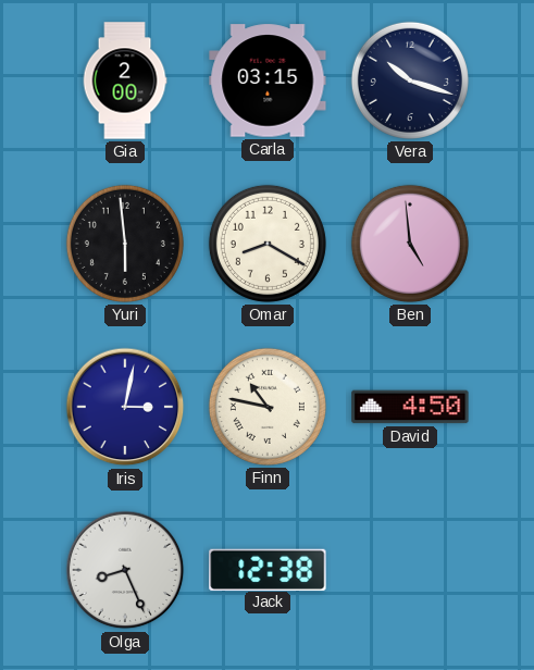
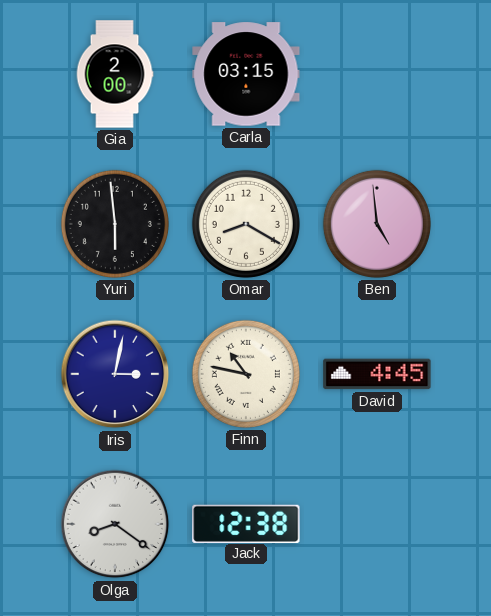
Vera: 10:18 -> none
David: 4:50 -> 4:45
Olga: 8:26 -> 8:21
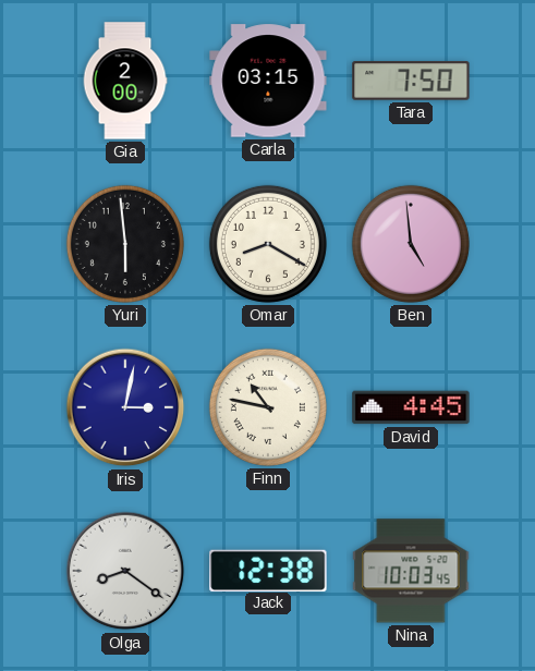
Tara: none -> 7:50
Nina: none -> 10:03
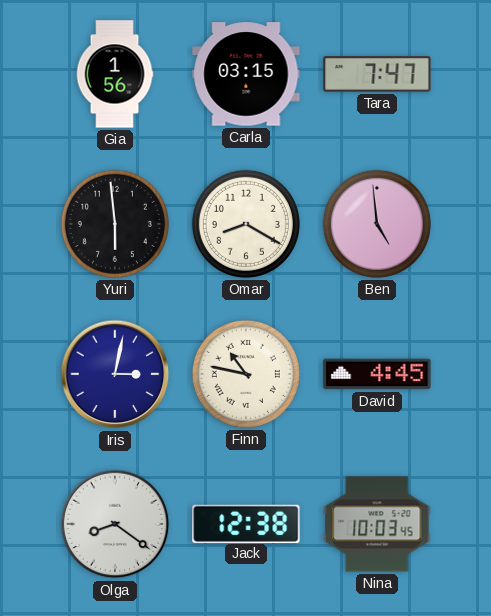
Gia: 2:00 -> 1:56
Tara: 7:50 -> 7:47
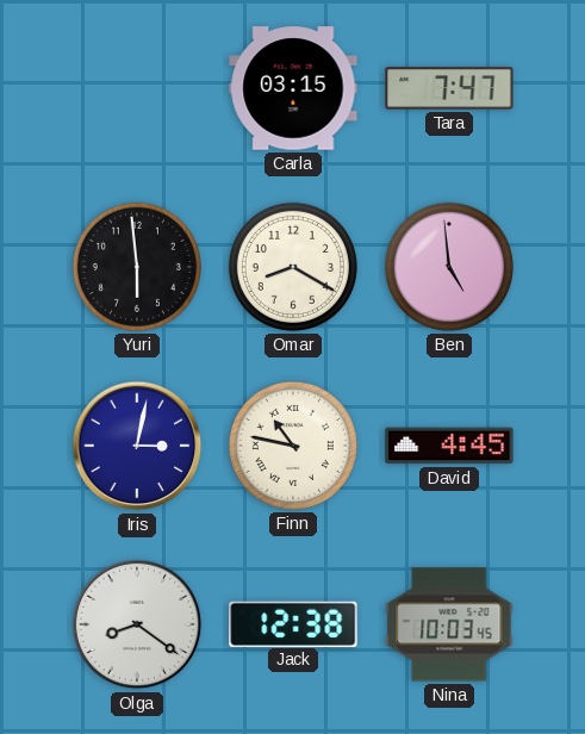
Gia: 1:56 -> none
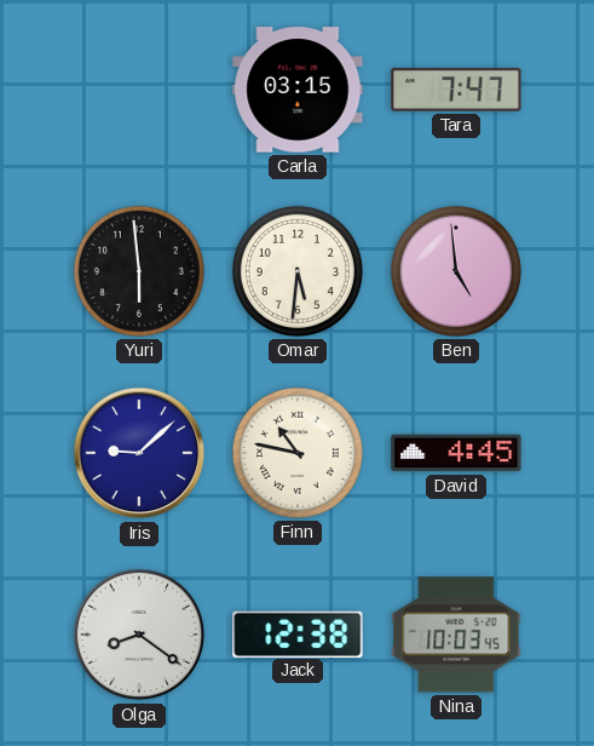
Omar: 8:20 -> 5:31
Iris: 3:02 -> 9:08
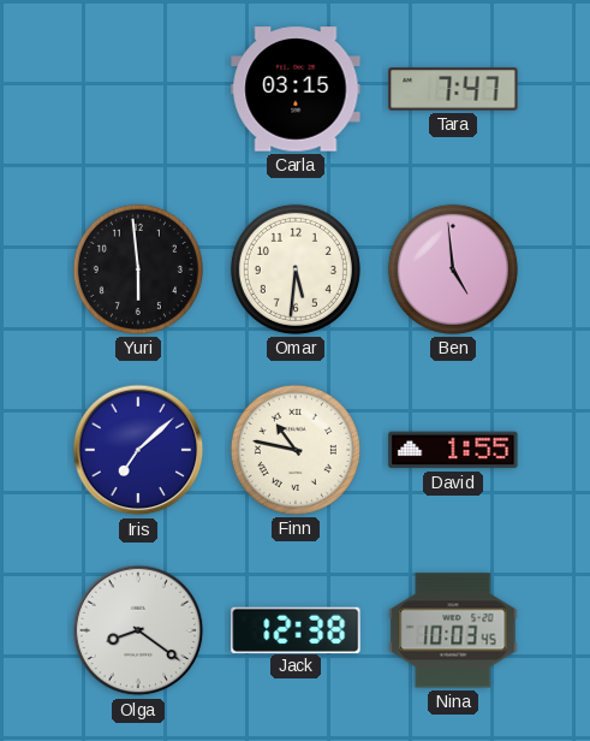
Iris: 9:08 -> 7:08
David: 4:45 -> 1:55
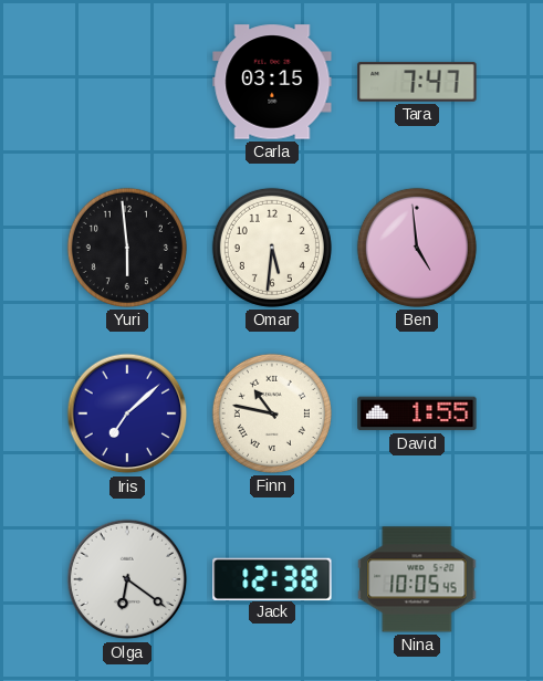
Olga: 8:21 -> 6:21
Nina: 10:03 -> 10:05
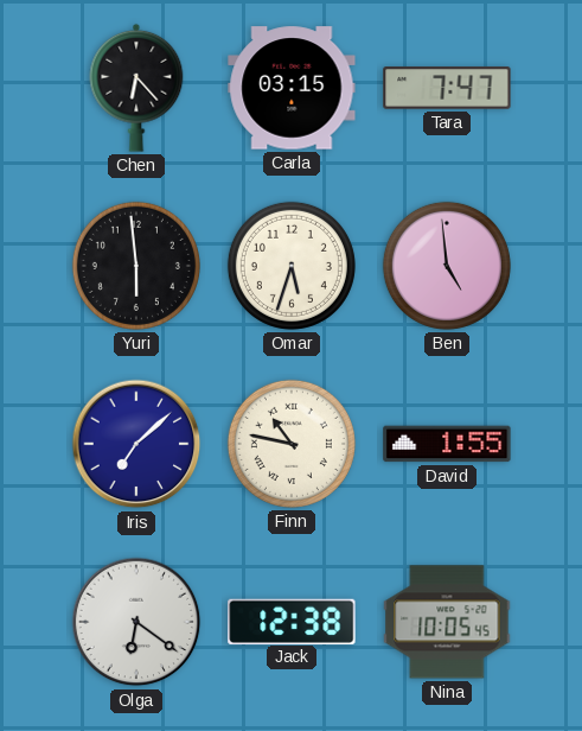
Chen: none -> 6:23
Omar: 5:31 -> 5:33
